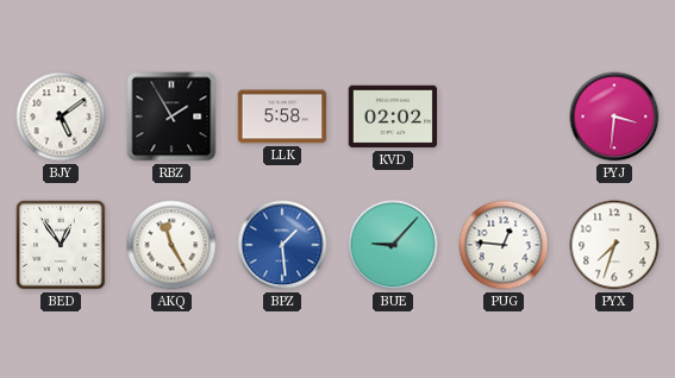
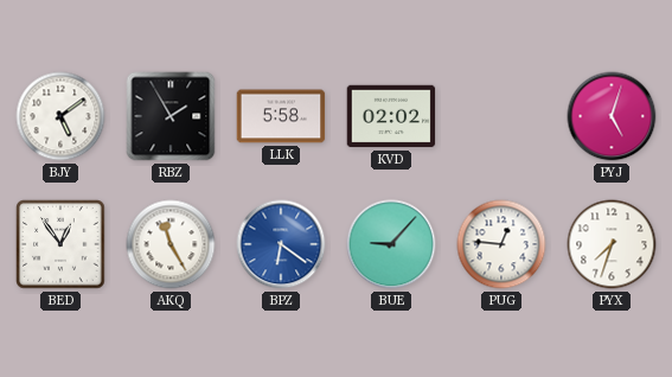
PYJ: 3:31 -> 5:03
BPZ: 1:29 -> 6:21
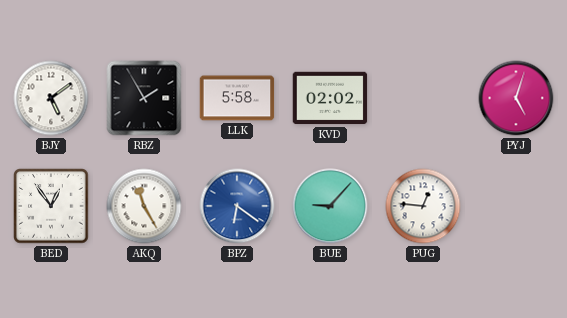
PYX: 7:33 -> none
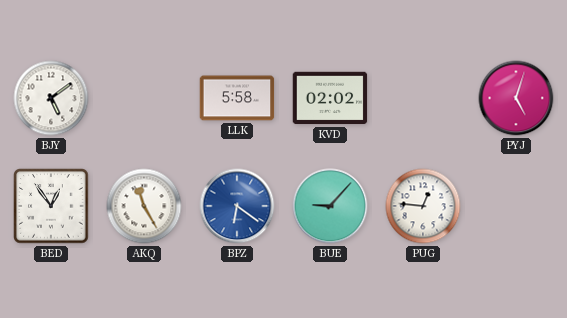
RBZ: 1:55 -> none
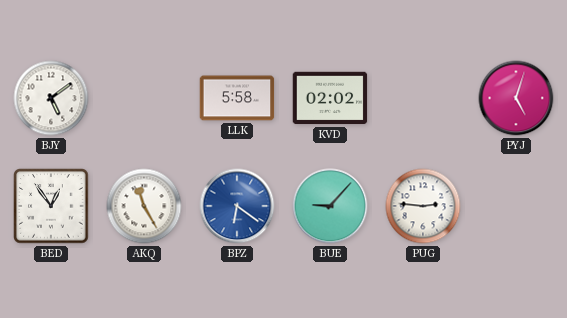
PUG: 12:46 -> 2:46
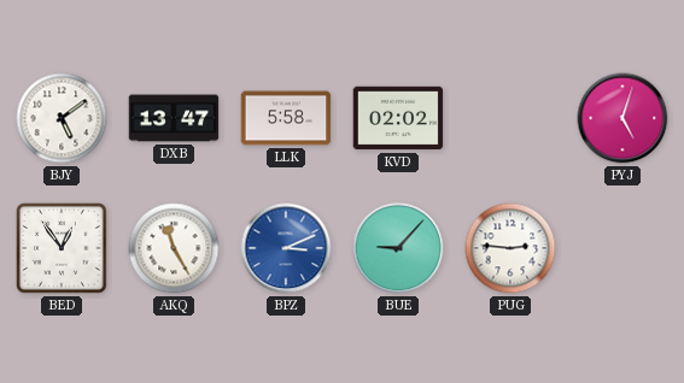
DXB: none -> 13:47
BPZ: 6:21 -> 3:11
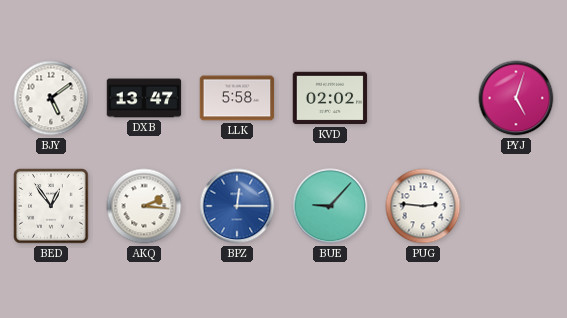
AKQ: 11:25 -> 2:16
BPZ: 3:11 -> 12:15
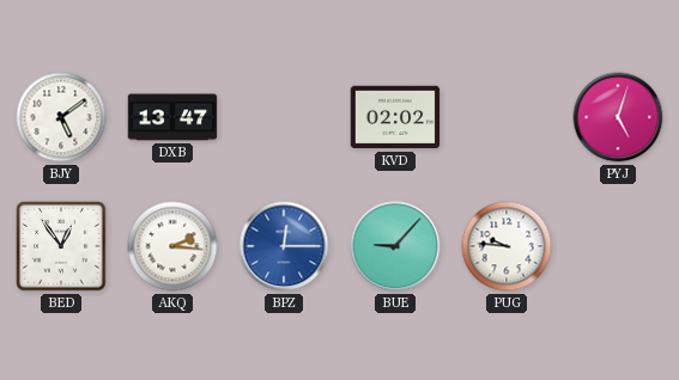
LLK: 5:58 -> none
PUG: 2:46 -> 9:46
